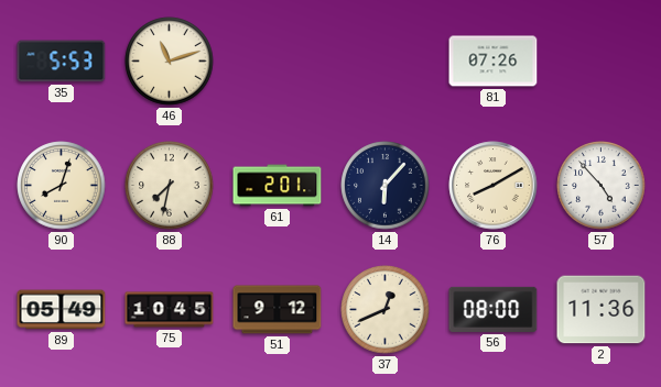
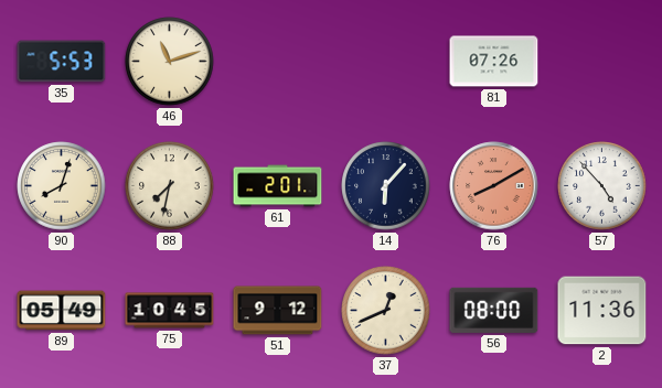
76 dial: cream -> salmon
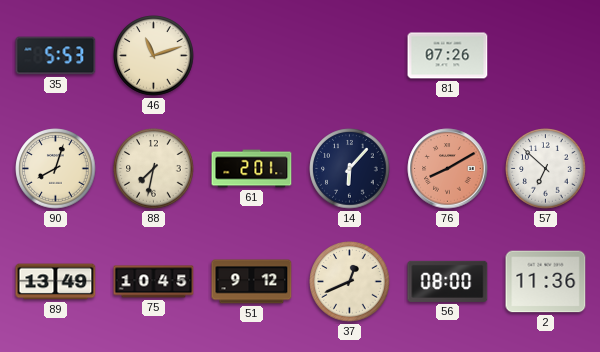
57: 4:53 -> 6:52
89: 05:49 -> 13:49
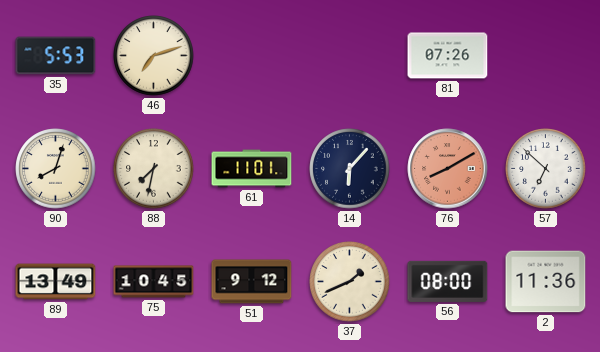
46: 11:12 -> 7:12
61: 2:01 -> 11:01
37: 12:41 -> 1:41
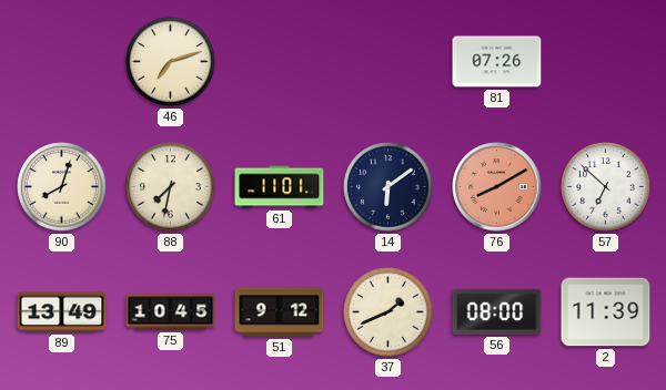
35: 5:53 -> none
14: 6:07 -> 6:09
2: 11:36 -> 11:39
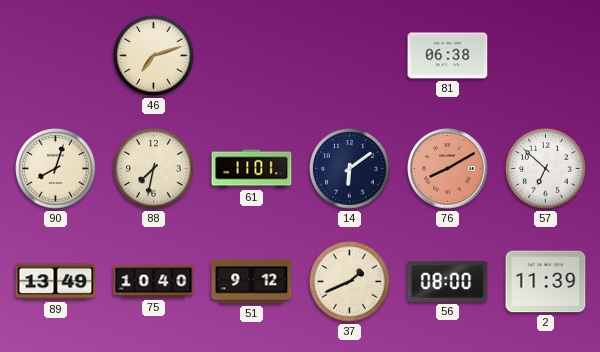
81: 07:26 -> 06:38
75: 10:45 -> 10:40
